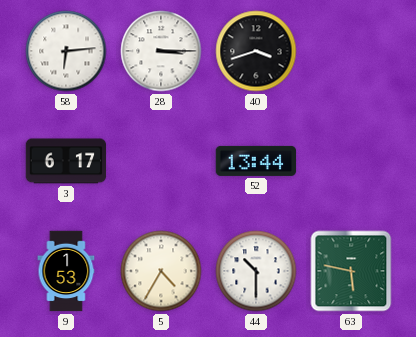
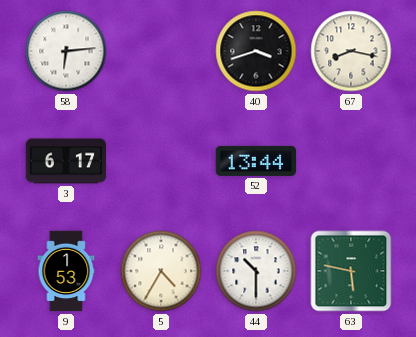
28: 3:15 -> none
67: none -> 8:17
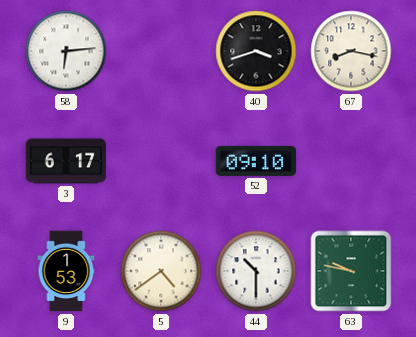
52: 13:44 -> 09:10
5: 4:35 -> 4:39
63: 5:47 -> 9:47
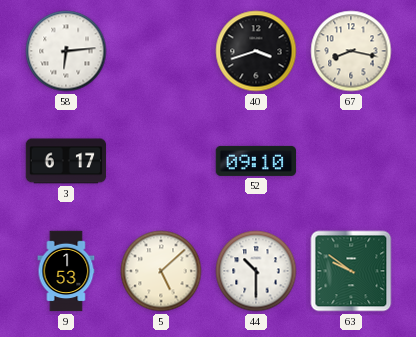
5: 4:39 -> 5:08
63: 9:47 -> 9:51
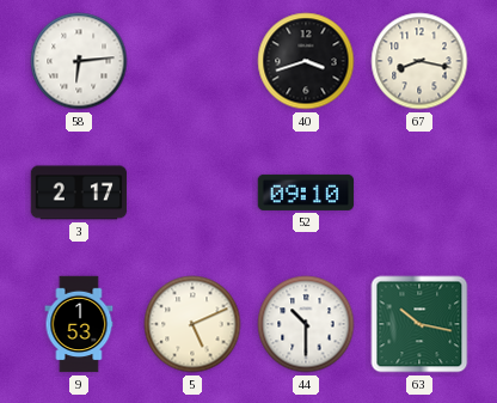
3: 6:17 -> 2:17
5: 5:08 -> 5:11
63: 9:51 -> 10:17
